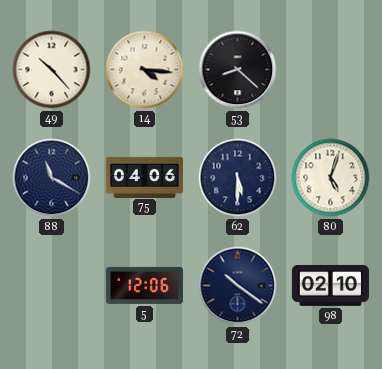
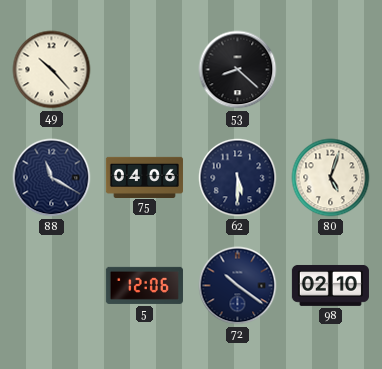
14: 4:16 -> none
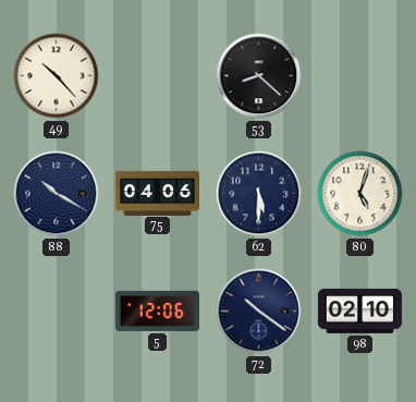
88: 11:20 -> 10:20
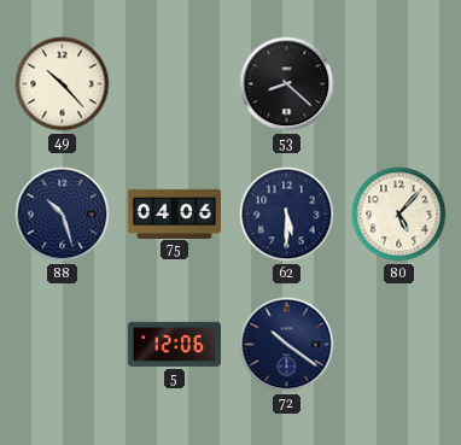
88: 10:20 -> 10:27
80: 5:03 -> 5:07
98: 02:10 -> none
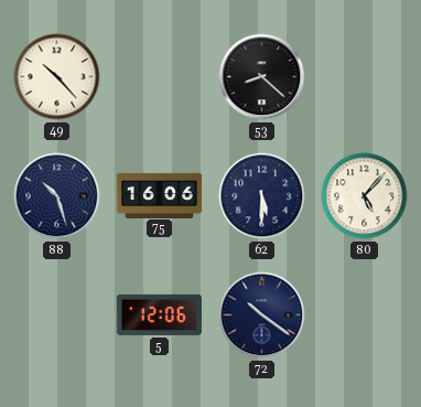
75: 04:06 -> 16:06
